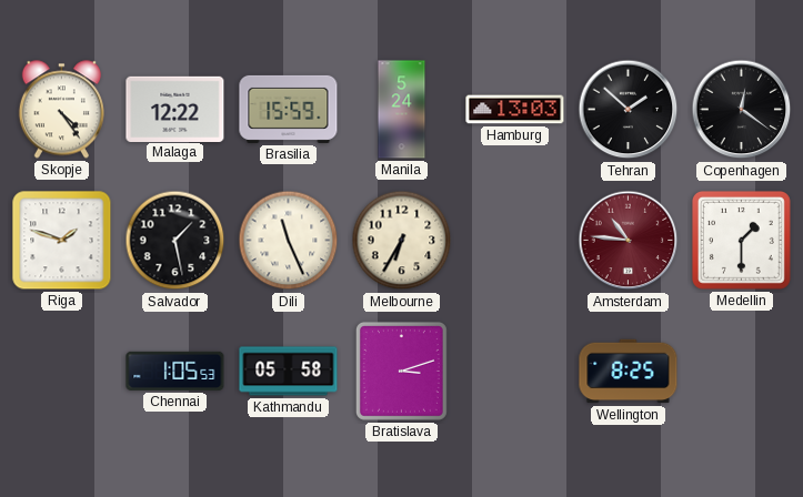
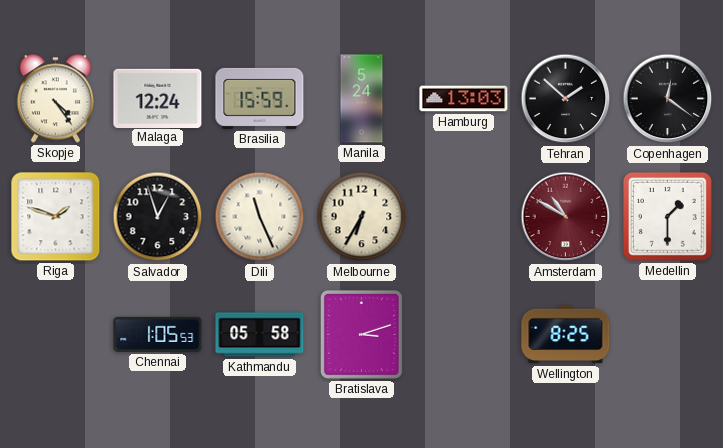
Malaga: 12:22 -> 12:24
Salvador: 1:28 -> 12:57
Amsterdam: 10:46 -> 10:50
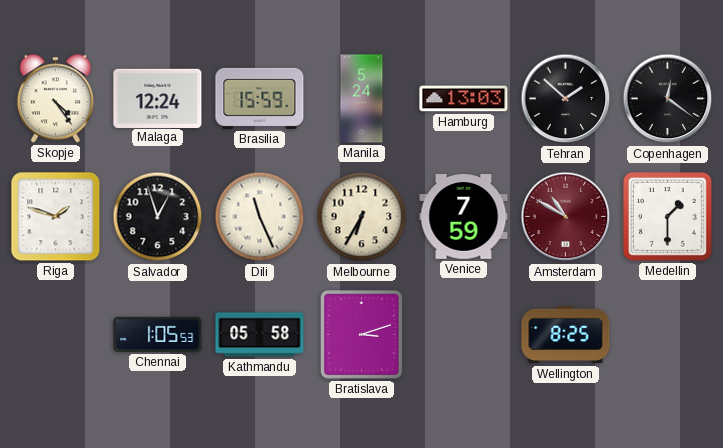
Venice: none -> 7:59
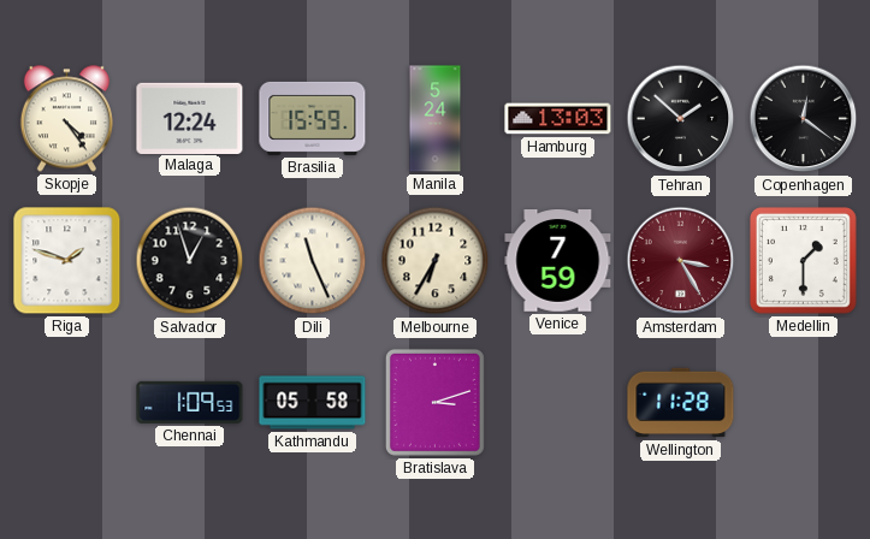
Amsterdam: 10:50 -> 3:25
Chennai: 1:05 -> 1:09
Wellington: 8:25 -> 11:28
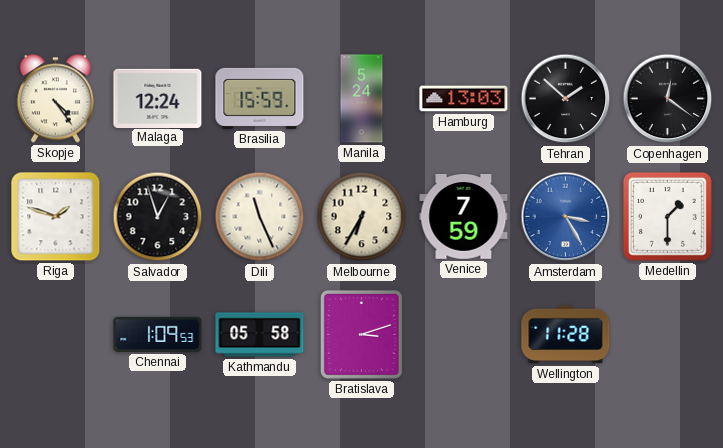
Amsterdam dial: burgundy -> blue
